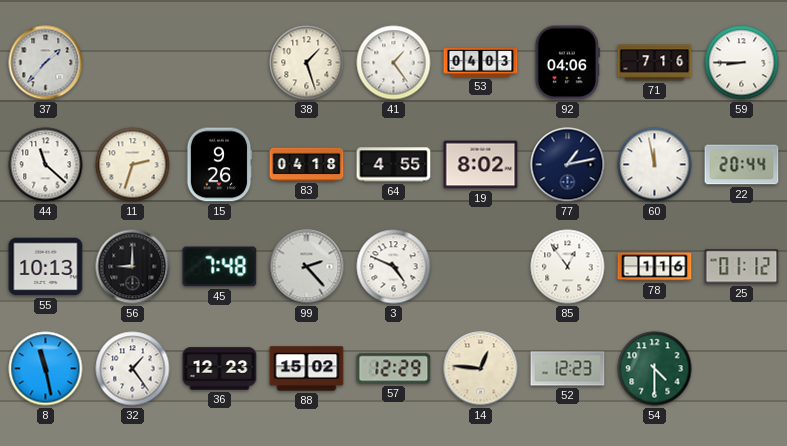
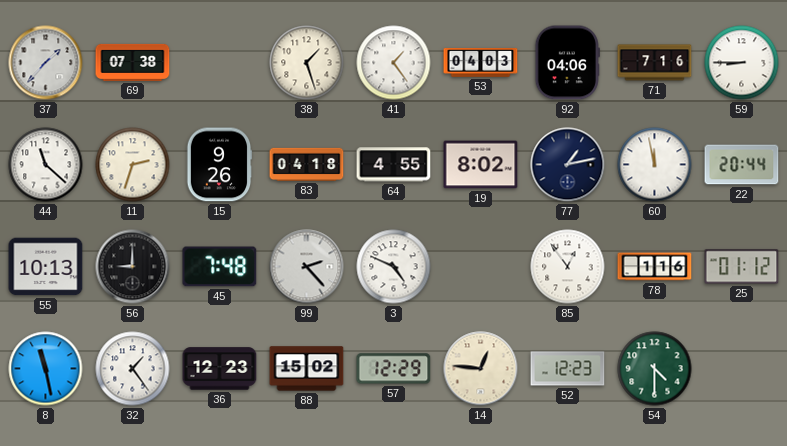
69: none -> 07:38
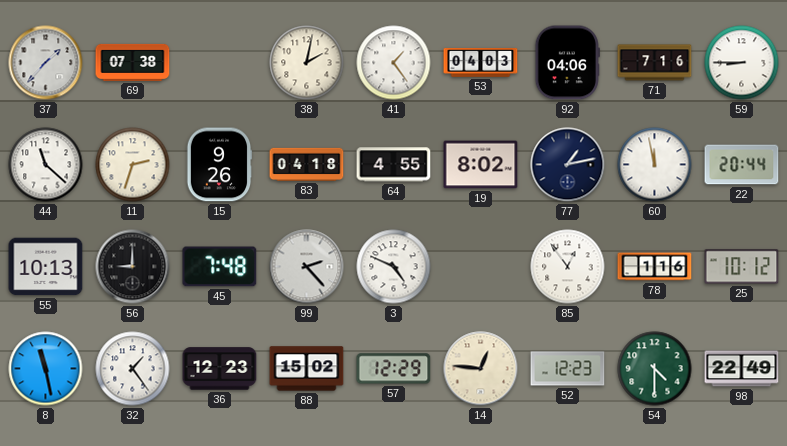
38: 1:27 -> 2:02
25: 01:12 -> 10:12
98: none -> 22:49
